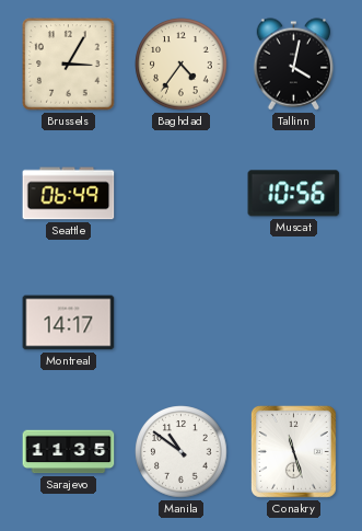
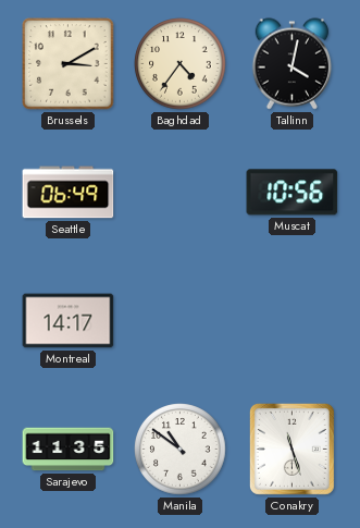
Brussels: 3:05 -> 3:10
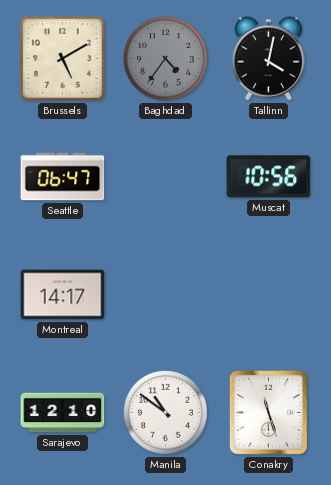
Brussels: 3:10 -> 5:10
Baghdad dial: cream -> grey
Seattle: 06:49 -> 06:47
Sarajevo: 11:35 -> 12:10
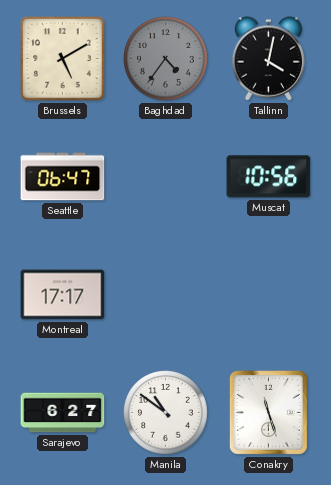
Montreal: 14:17 -> 17:17
Sarajevo: 12:10 -> 6:27
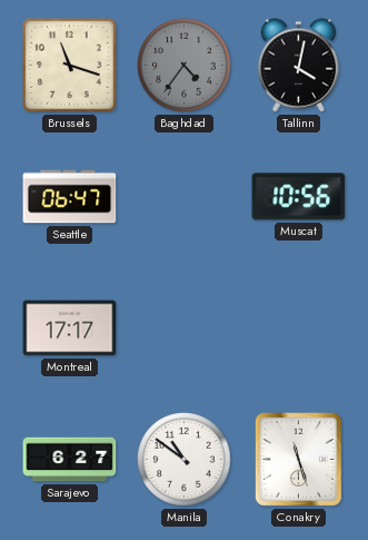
Brussels: 5:10 -> 11:18
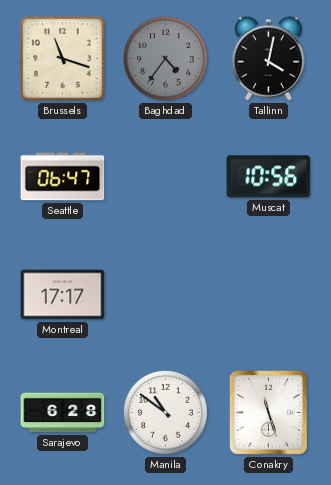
Sarajevo: 6:27 -> 6:28
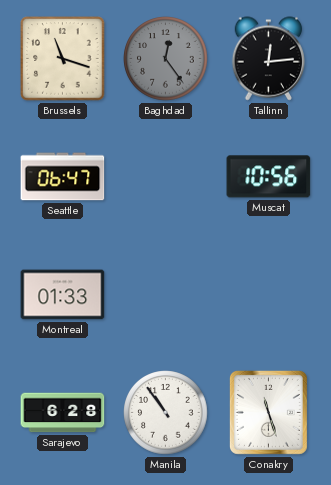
Baghdad: 4:36 -> 12:24
Tallinn: 4:02 -> 12:14
Montreal: 17:17 -> 01:33
Manila: 10:51 -> 10:54
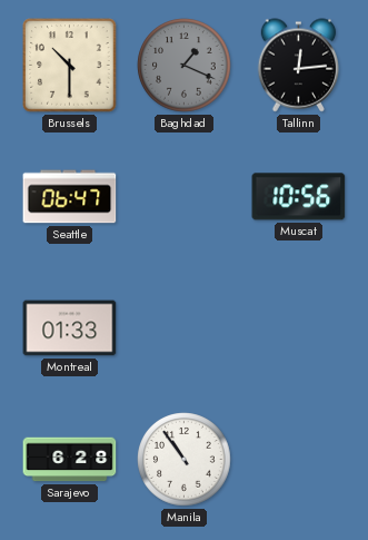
Brussels: 11:18 -> 10:30
Baghdad: 12:24 -> 1:19
Conakry: 11:27 -> none
